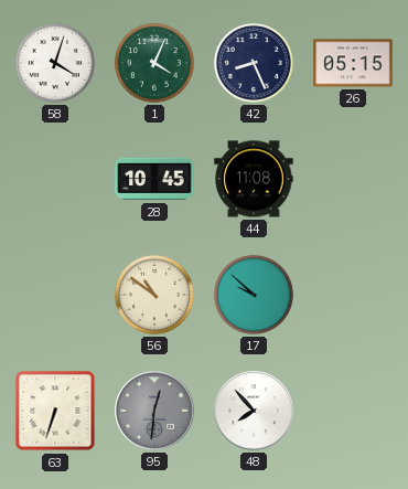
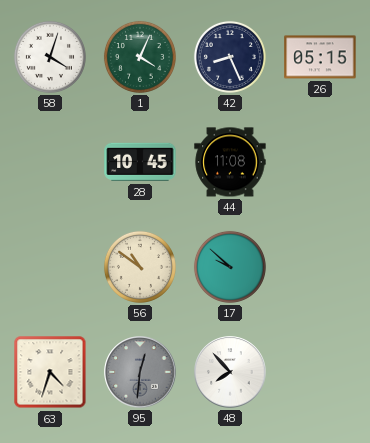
63: 6:33 -> 4:33
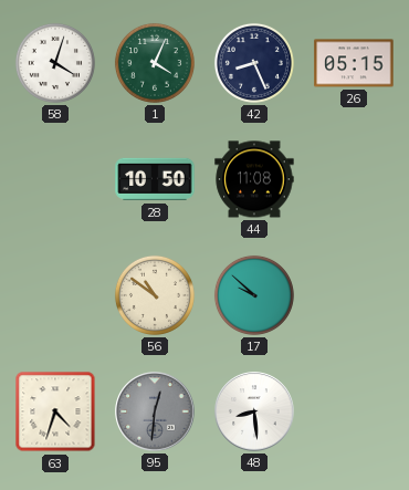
28: 10:45 -> 10:50
48: 7:53 -> 8:29
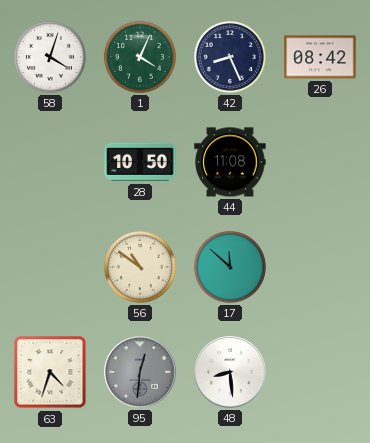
26: 05:15 -> 08:42
17: 9:52 -> 11:52
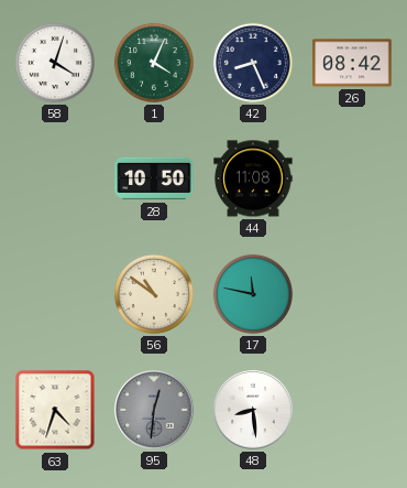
17: 11:52 -> 11:47
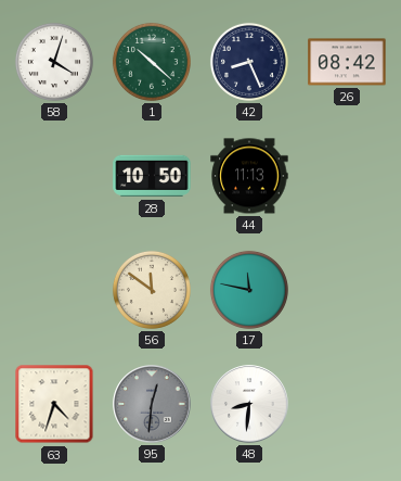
1: 4:04 -> 10:22
44: 11:08 -> 11:13
56: 10:51 -> 11:51
48: 8:29 -> 8:31
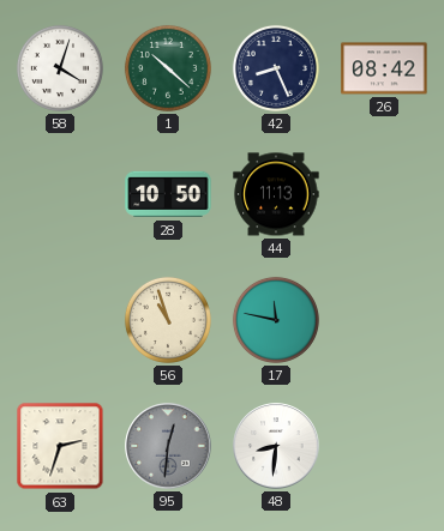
56: 11:51 -> 10:57
63: 4:33 -> 2:33
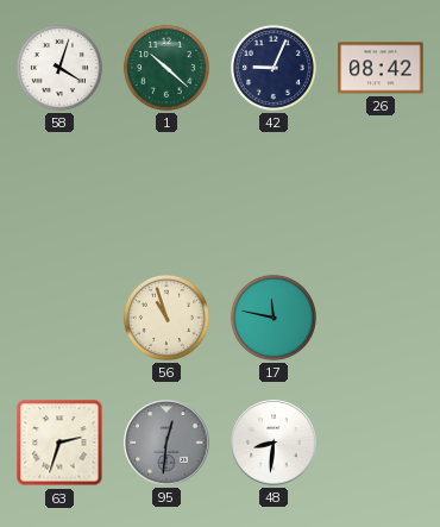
42: 8:26 -> 9:04
28: 10:50 -> none
44: 11:13 -> none
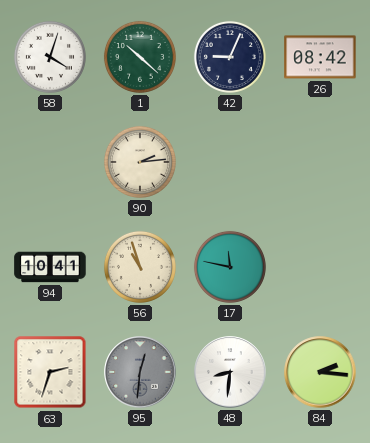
90: none -> 2:14
94: none -> 10:41
84: none -> 2:16
